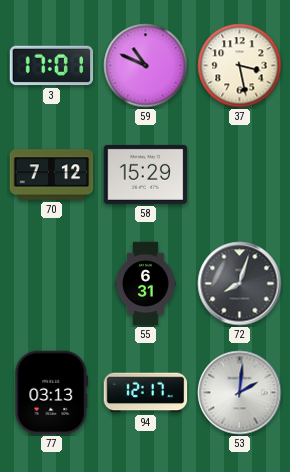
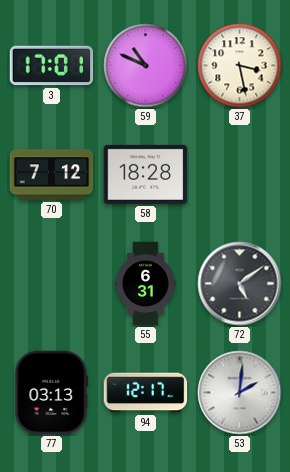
58: 15:29 -> 18:28
72: 8:03 -> 5:09
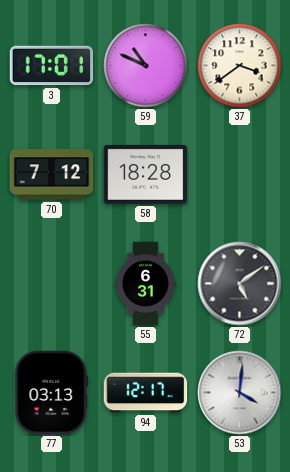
37: 3:28 -> 3:39
53: 2:01 -> 4:01
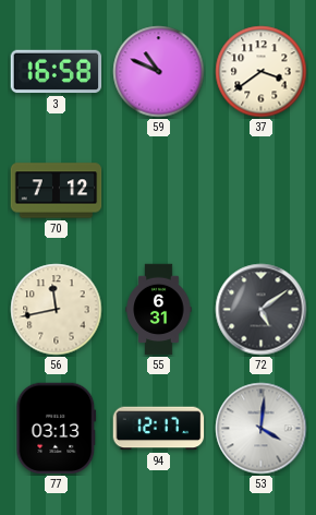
3: 17:01 -> 16:58
58: 18:28 -> none
56: none -> 11:43
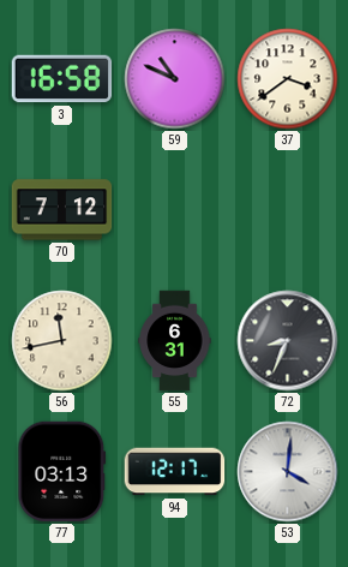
72: 5:09 -> 8:34
